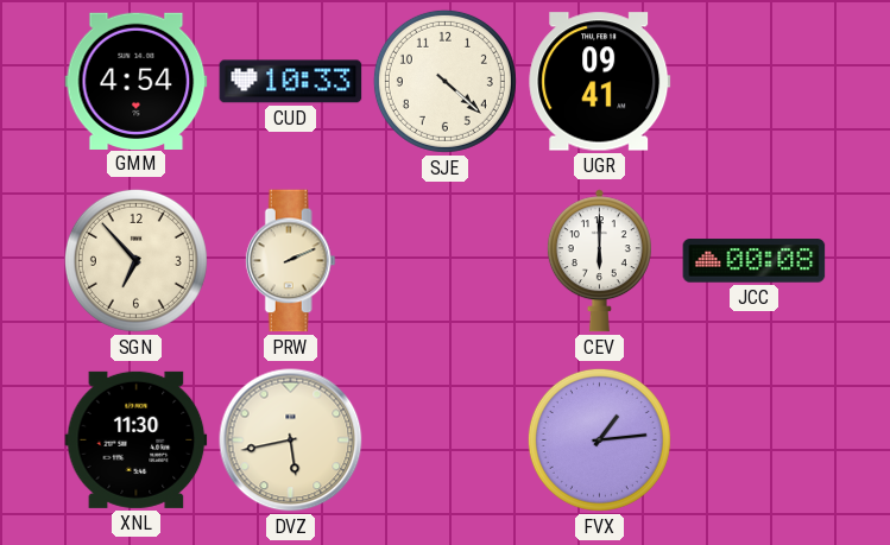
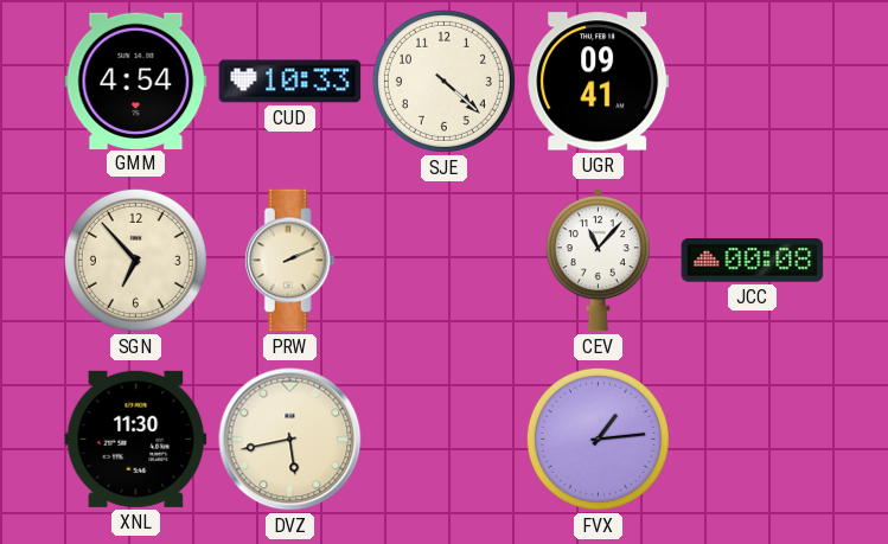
CEV: 6:00 -> 11:07
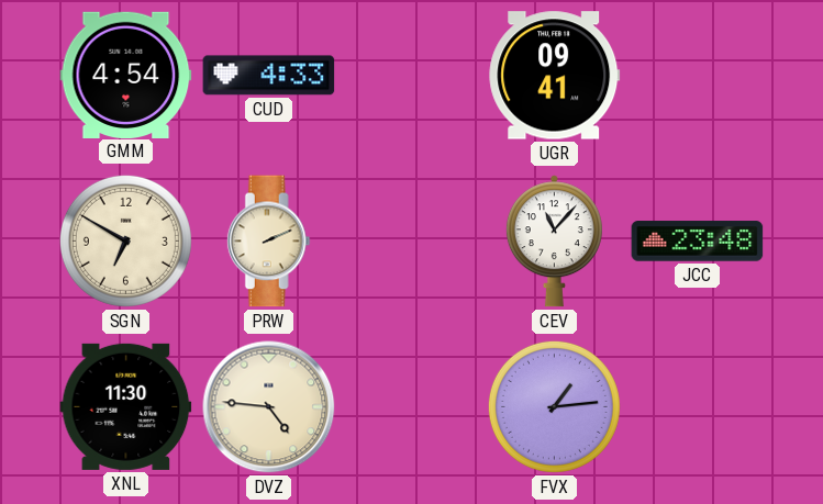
CUD: 10:33 -> 4:33
SJE: 4:22 -> none
SGN: 6:53 -> 6:50
JCC: 00:08 -> 23:48
DVZ: 5:43 -> 4:46
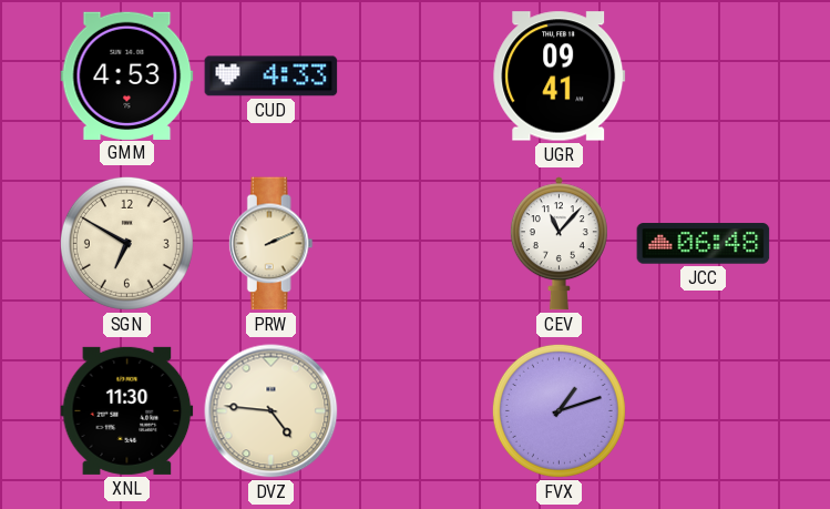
GMM: 4:54 -> 4:53
JCC: 23:48 -> 06:48
FVX: 1:14 -> 1:12
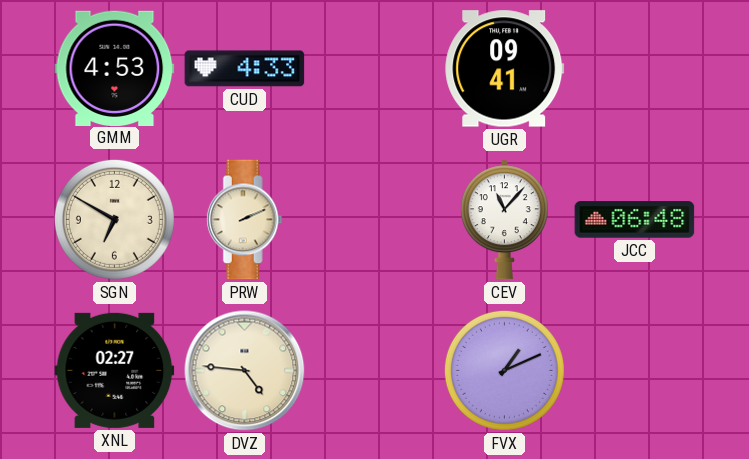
XNL: 11:30 -> 02:27
FVX: 1:12 -> 1:11
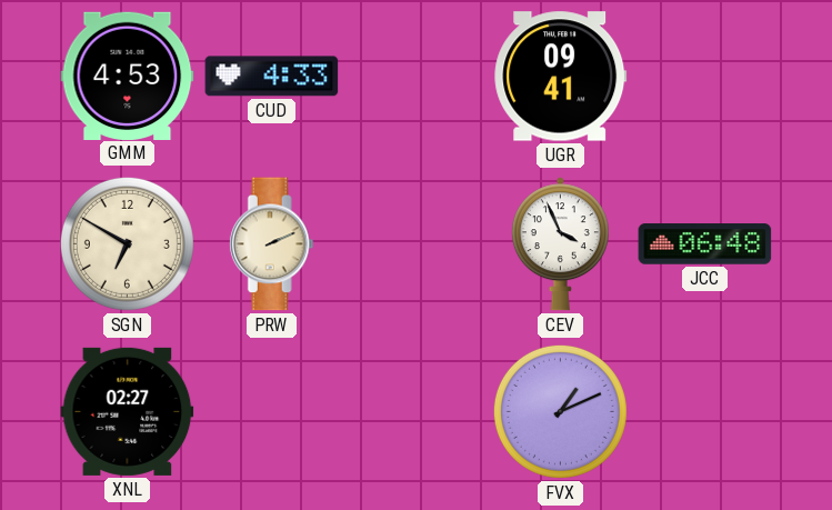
CEV: 11:07 -> 3:56
DVZ: 4:46 -> none
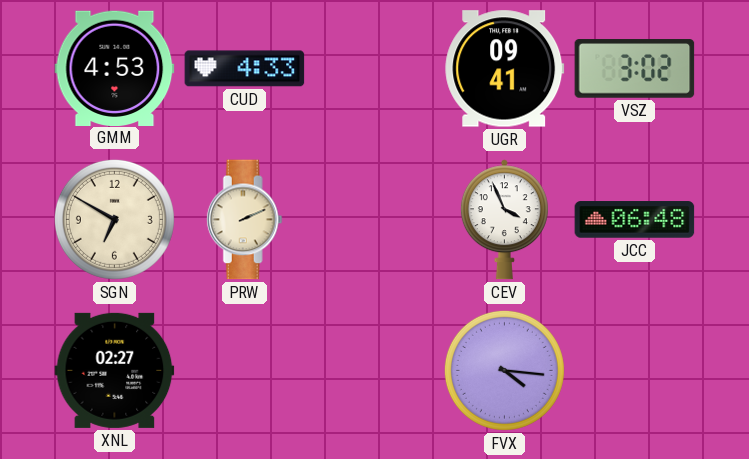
VSZ: none -> 3:02
FVX: 1:11 -> 4:16
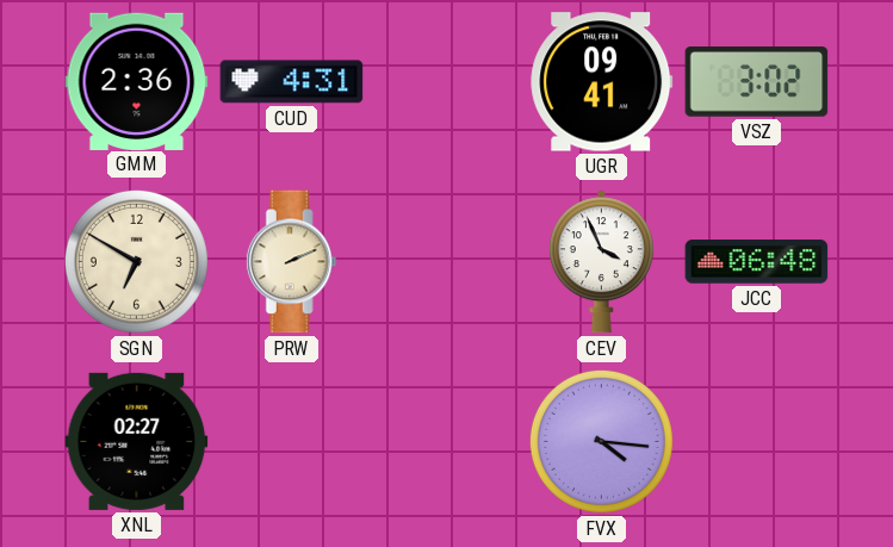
GMM: 4:53 -> 2:36
CUD: 4:33 -> 4:31
